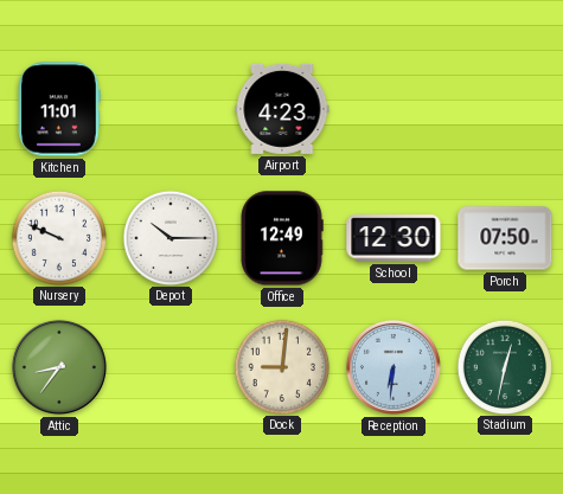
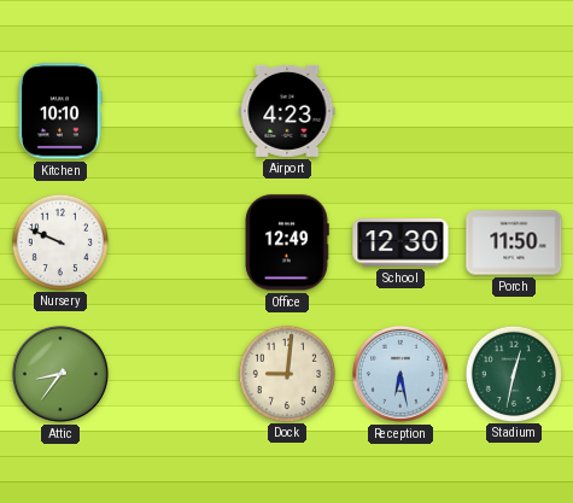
Kitchen: 11:01 -> 10:10
Depot: 10:15 -> none
Porch: 07:50 -> 11:50
Reception: 6:31 -> 6:28
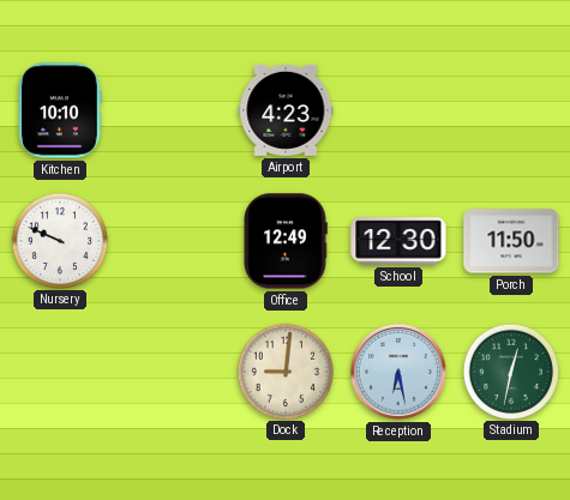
Attic: 8:36 -> none
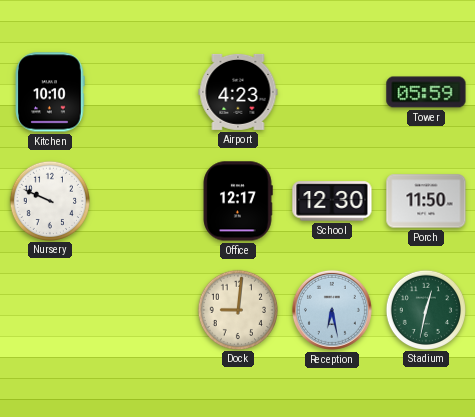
Tower: none -> 05:59
Office: 12:49 -> 12:17
